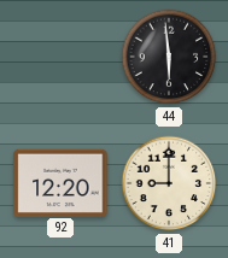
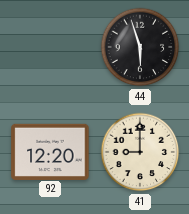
44: 5:59 -> 5:57
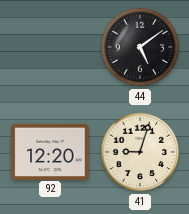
44: 5:57 -> 5:09
41: 9:00 -> 9:03
